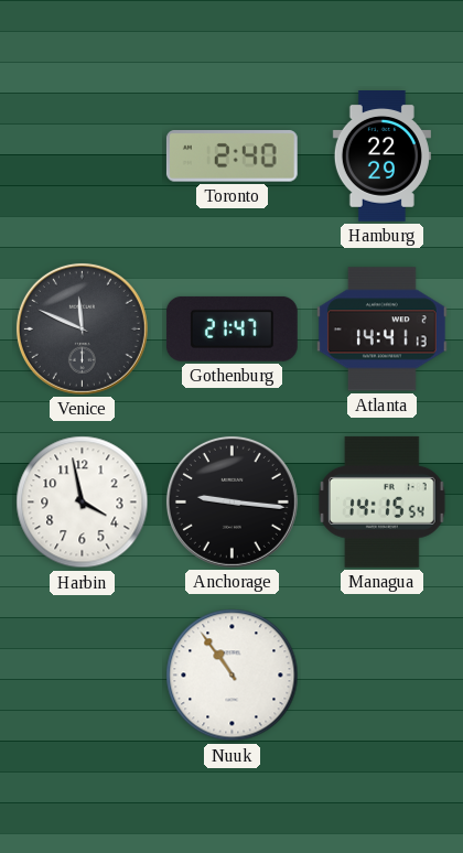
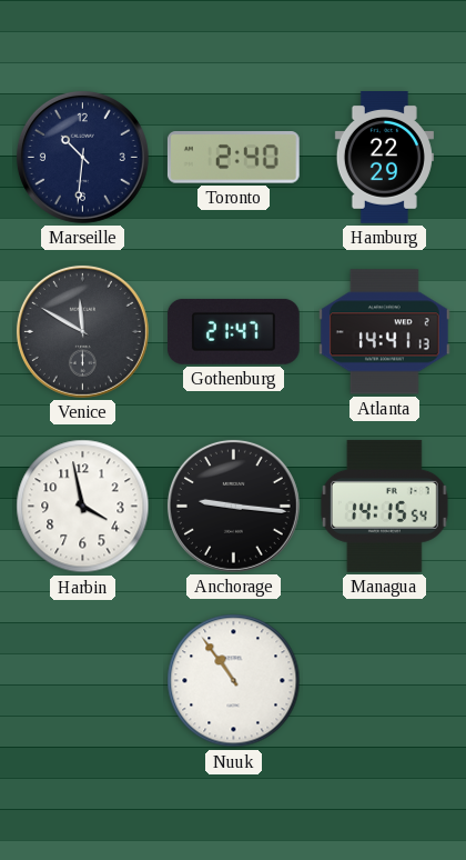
Marseille: none -> 10:31
Venice: 11:49 -> 11:50
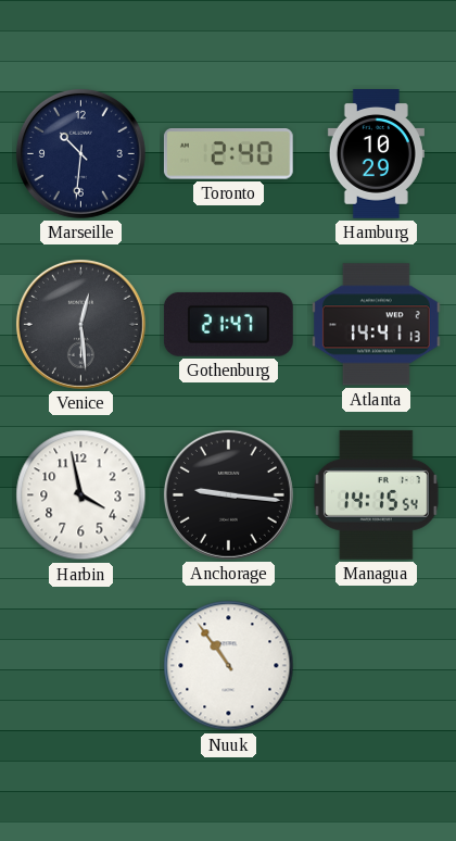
Hamburg: 22:29 -> 10:29
Venice: 11:50 -> 12:29
